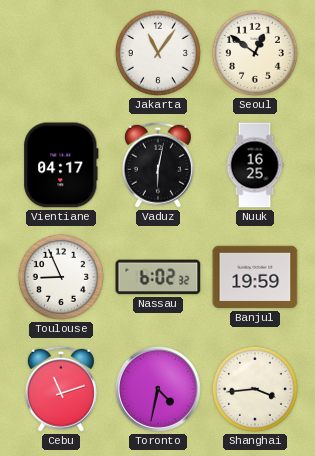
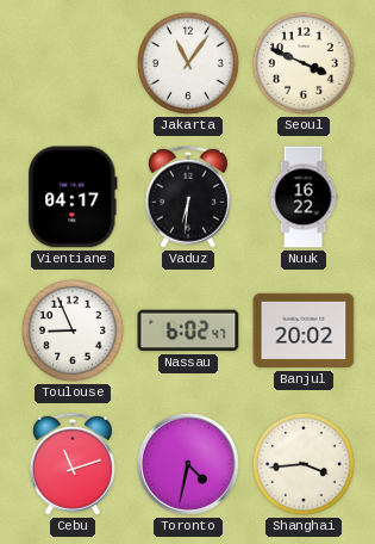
Seoul: 12:51 -> 3:49
Vaduz: 6:02 -> 6:31
Nuuk: 16:25 -> 16:22
Nassau: 6:02:32 -> 6:02:47
Banjul: 19:59 -> 20:02
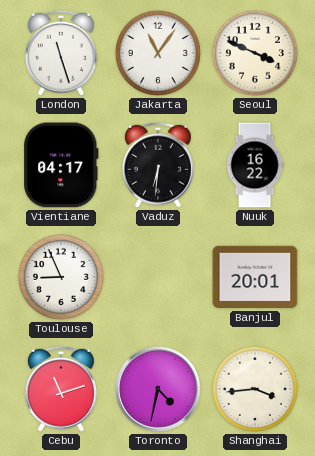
London: none -> 11:27
Nassau: 6:02 -> none
Banjul: 20:02 -> 20:01
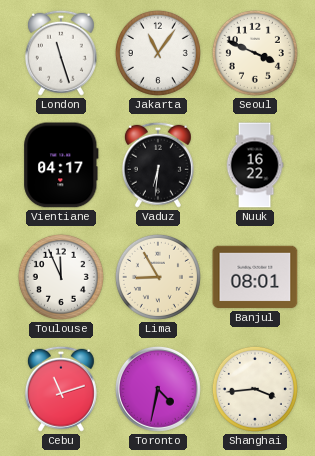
Toulouse: 8:56 -> 11:56
Lima: none -> 8:55
Banjul: 20:01 -> 08:01
